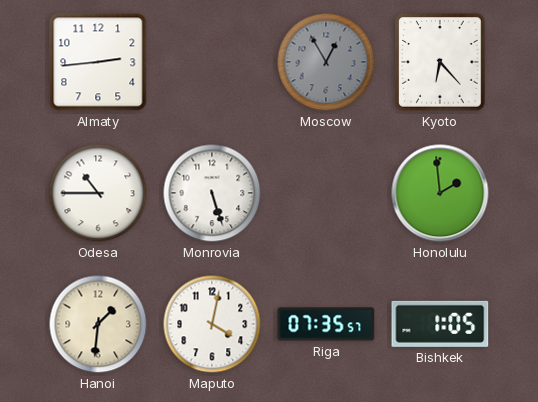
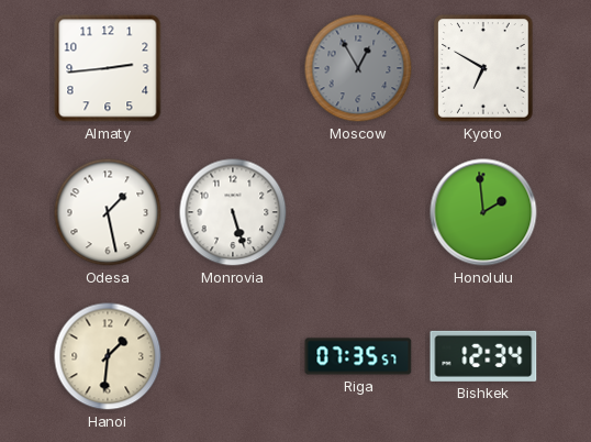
Kyoto: 6:23 -> 6:50
Odesa: 10:45 -> 1:28
Maputo: 4:02 -> none
Bishkek: 1:05 -> 12:34
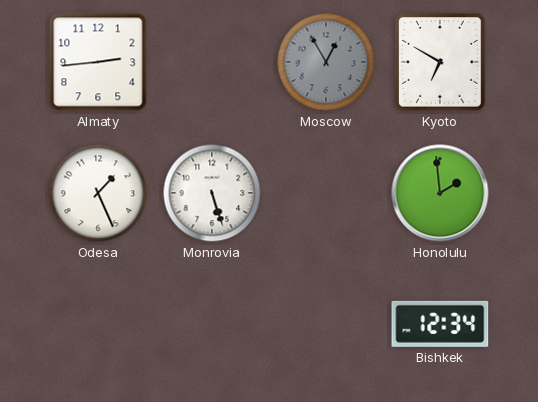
Odesa: 1:28 -> 1:26
Hanoi: 1:31 -> none
Riga: 07:35 -> none
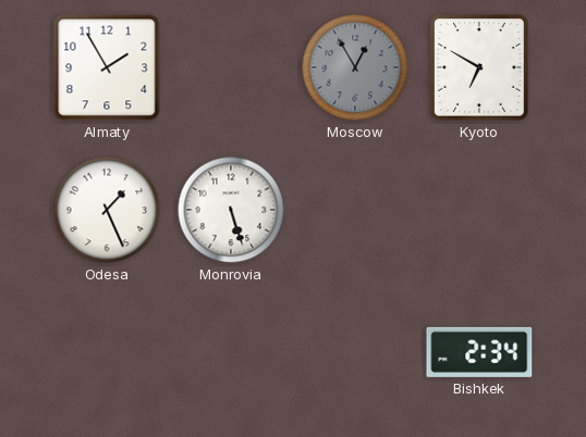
Almaty: 2:44 -> 1:55
Honolulu: 1:59 -> none
Bishkek: 12:34 -> 2:34
